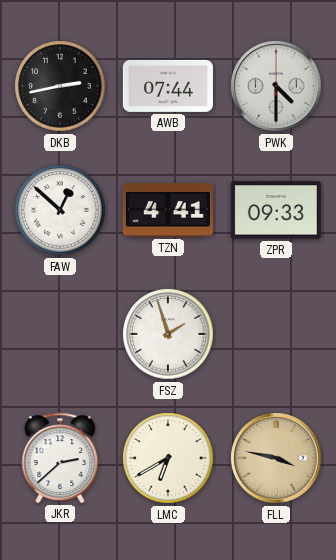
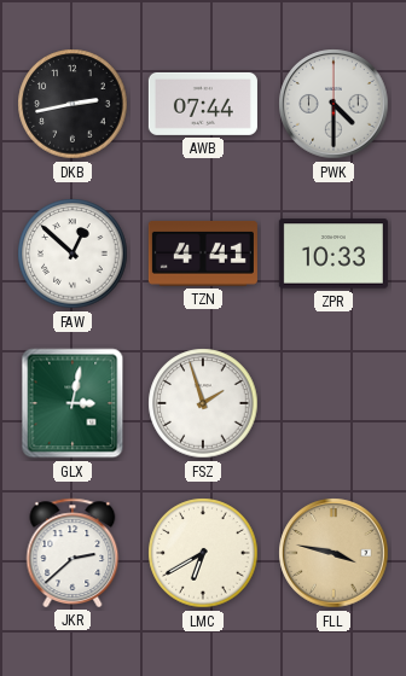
ZPR: 09:33 -> 10:33
GLX: none -> 3:02
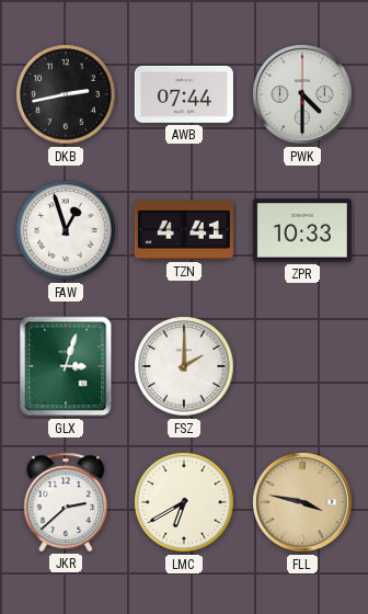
FAW: 12:52 -> 12:57
GLX: 3:02 -> 3:03
FSZ: 1:57 -> 2:00
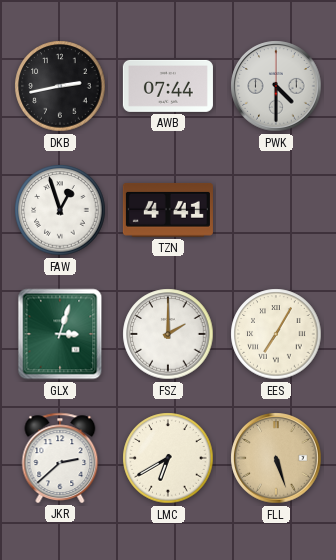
ZPR: 10:33 -> none
EES: none -> 7:05
FLL: 3:47 -> 5:27
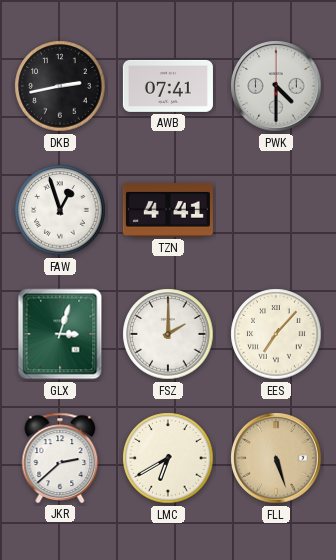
AWB: 07:44 -> 07:41
EES: 7:05 -> 7:07
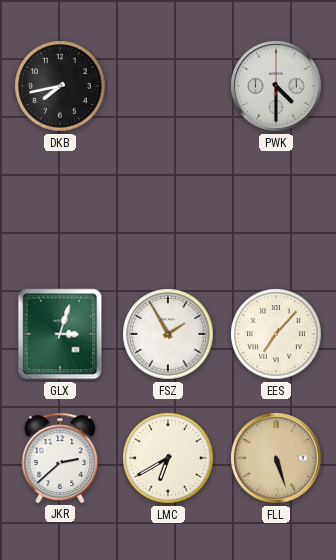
DKB: 2:43 -> 7:43
AWB: 07:41 -> none
FAW: 12:57 -> none
TZN: 4:41 -> none
FSZ: 2:00 -> 1:55
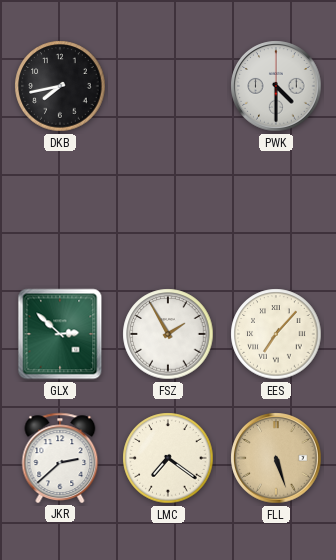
GLX: 3:03 -> 2:52
LMC: 6:40 -> 7:21
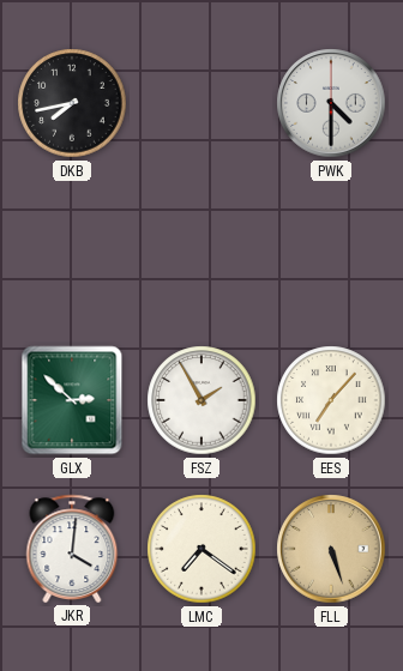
JKR: 2:38 -> 4:01
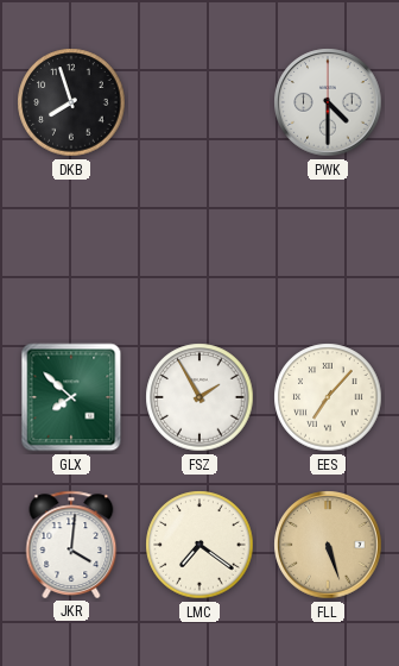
DKB: 7:43 -> 7:57
GLX: 2:52 -> 7:52
